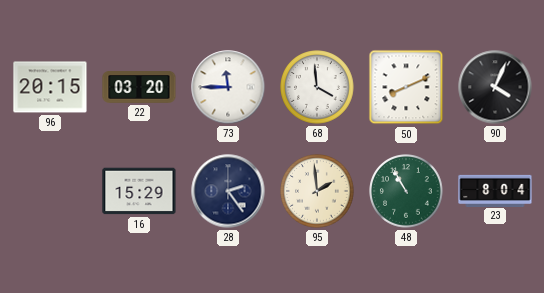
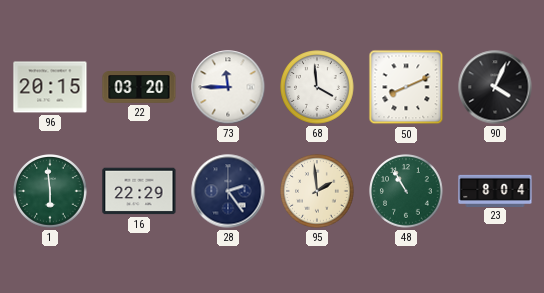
1: none -> 5:59
16: 15:29 -> 22:29
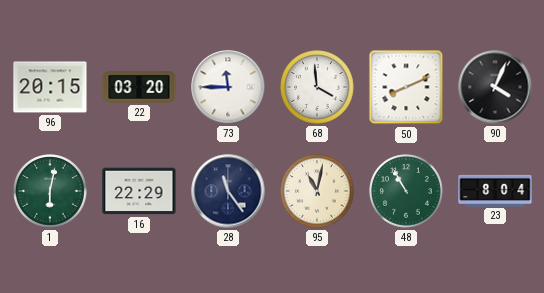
1: 5:59 -> 6:02
28: 2:24 -> 11:24
95: 1:59 -> 11:02
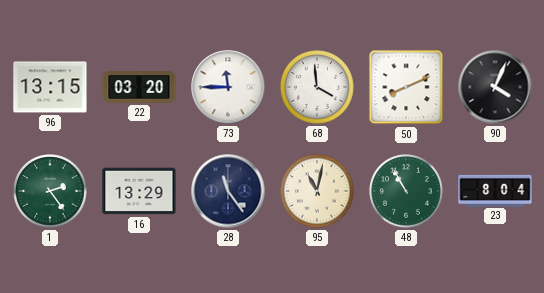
96: 20:15 -> 13:15
1: 6:02 -> 2:24
16: 22:29 -> 13:29
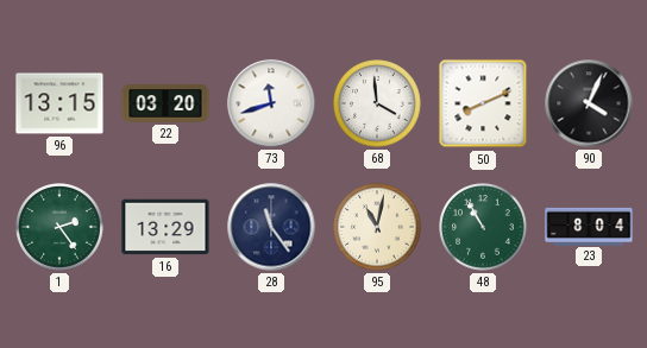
73: 11:45 -> 11:42
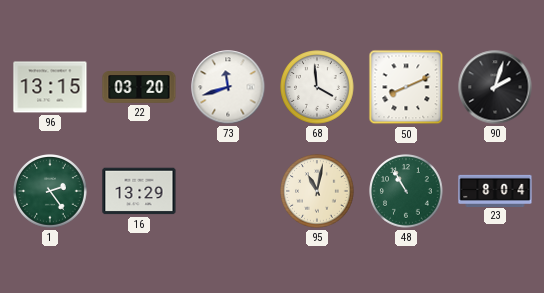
90: 4:04 -> 2:03
28: 11:24 -> none
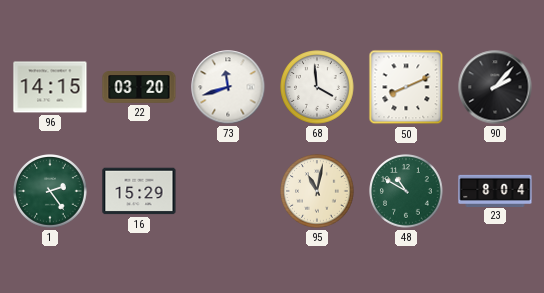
96: 13:15 -> 14:15
90: 2:03 -> 2:07
16: 13:29 -> 15:29
48: 10:55 -> 10:50
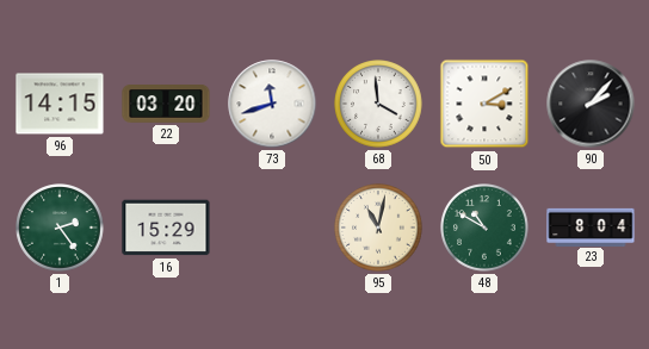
50: 8:11 -> 3:10
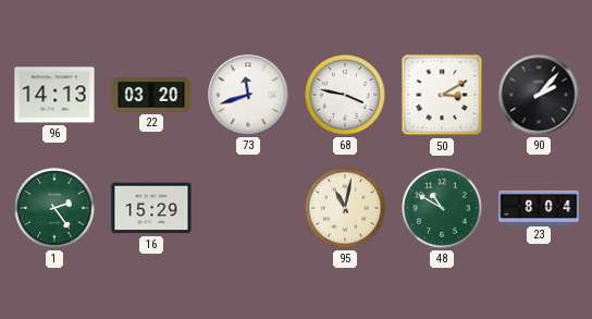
96: 14:15 -> 14:13
68: 3:59 -> 3:47
